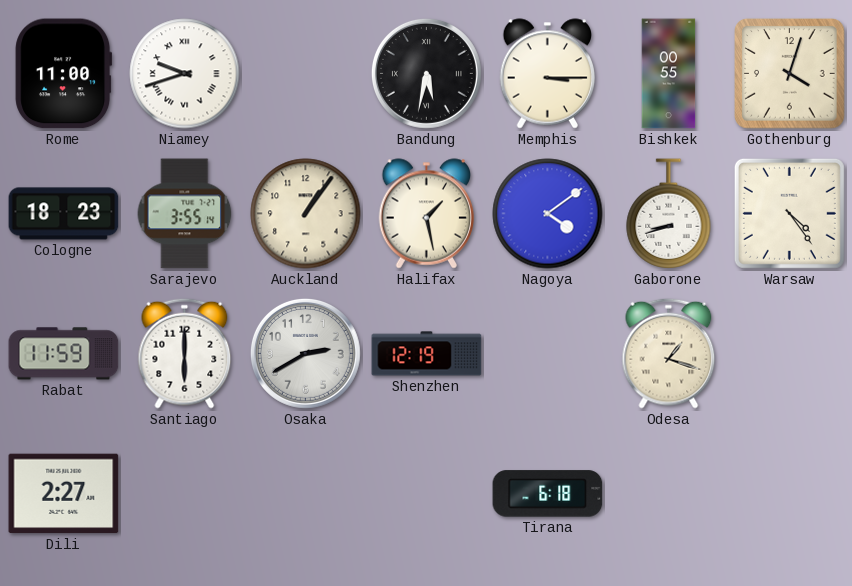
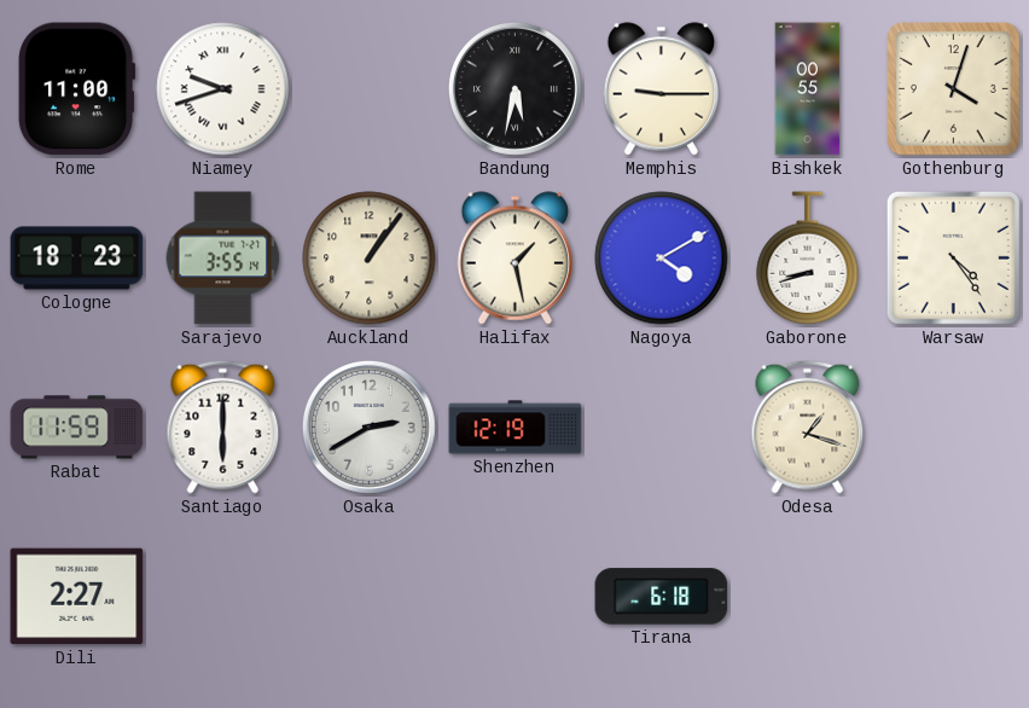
Memphis: 3:15 -> 9:15
Nagoya: 4:09 -> 4:10
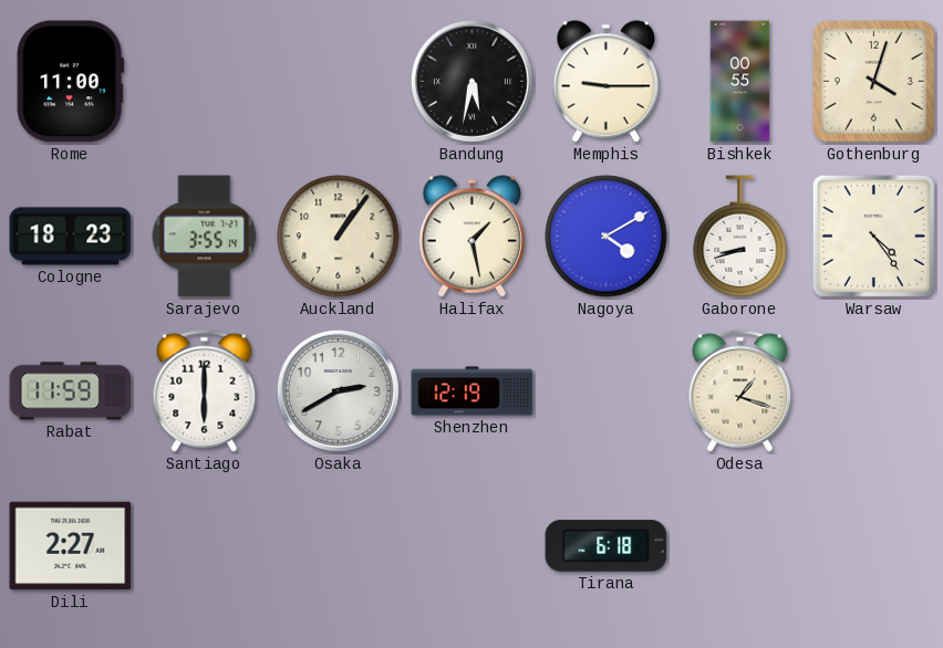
Niamey: 9:42 -> none
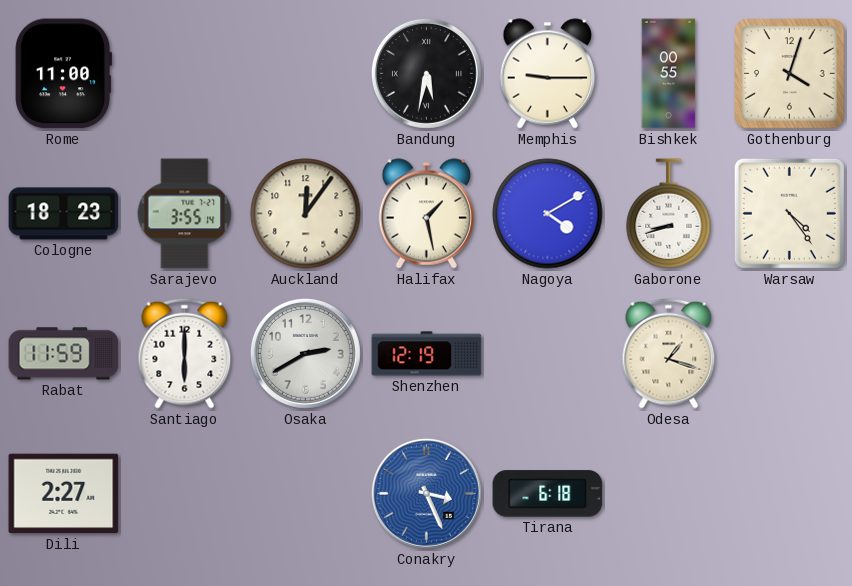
Auckland: 1:06 -> 12:06
Conakry: none -> 3:26
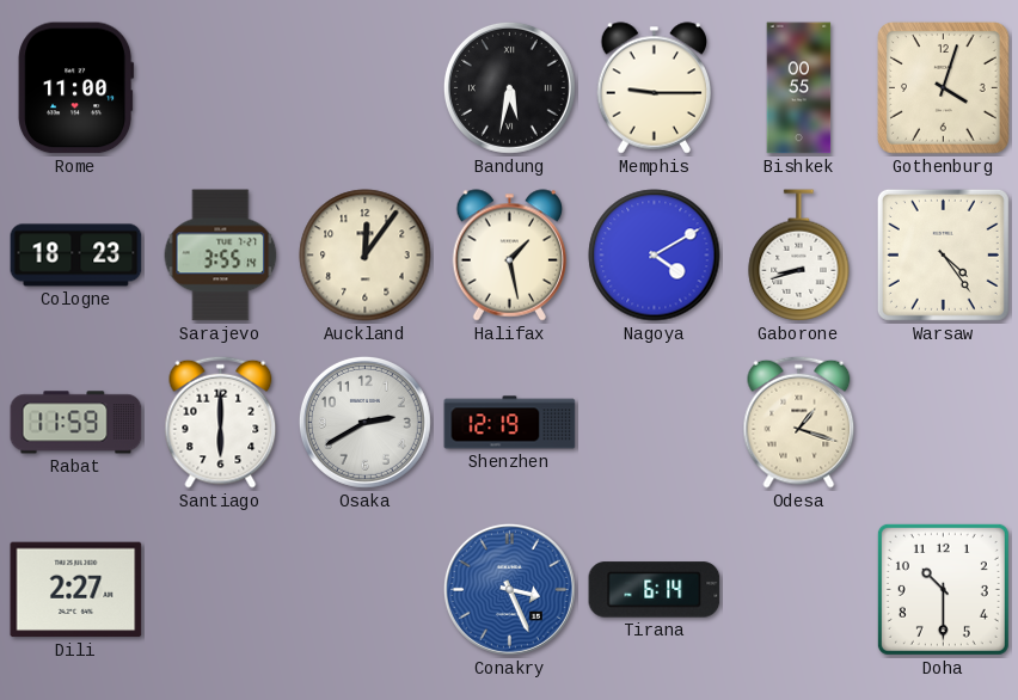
Tirana: 6:18 -> 6:14
Doha: none -> 10:30
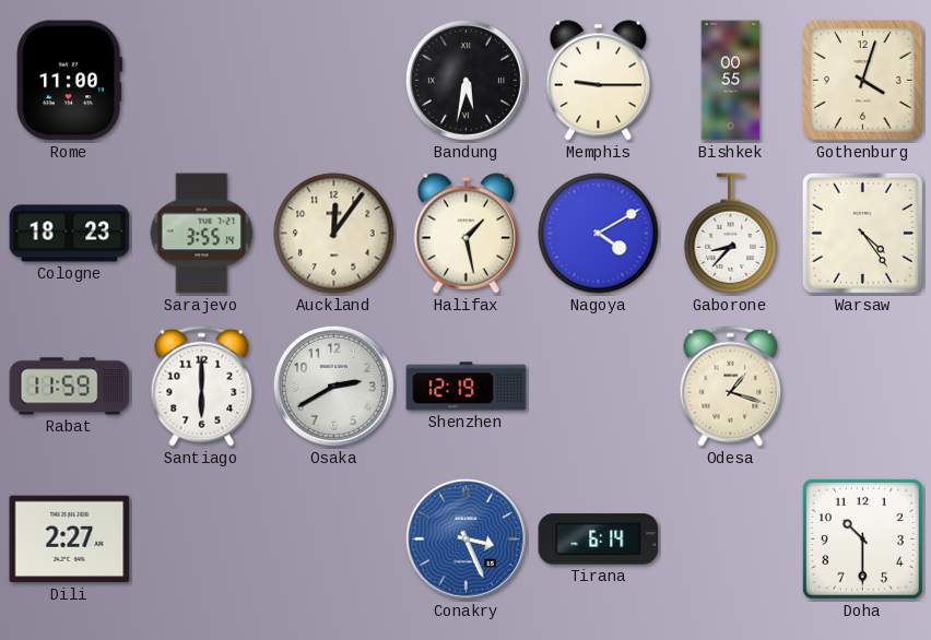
Gaborone: 8:42 -> 8:37
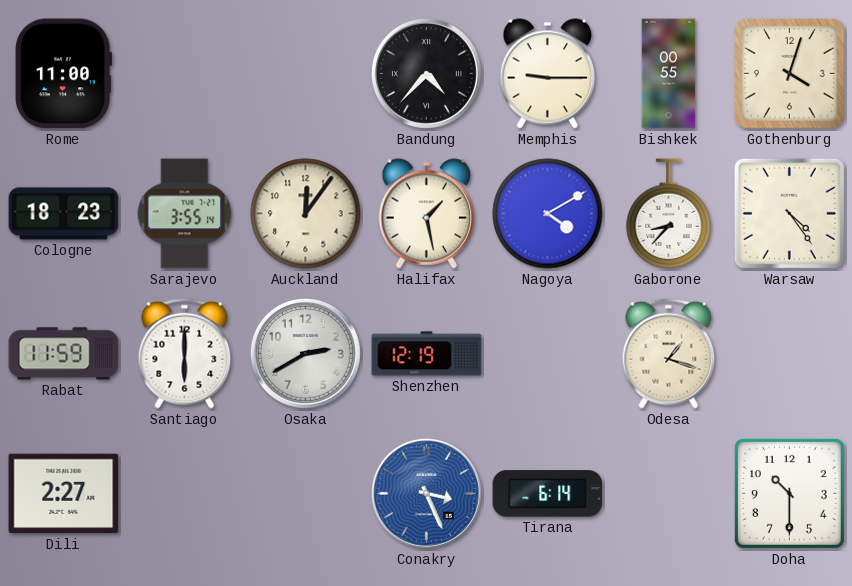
Bandung: 5:32 -> 4:37
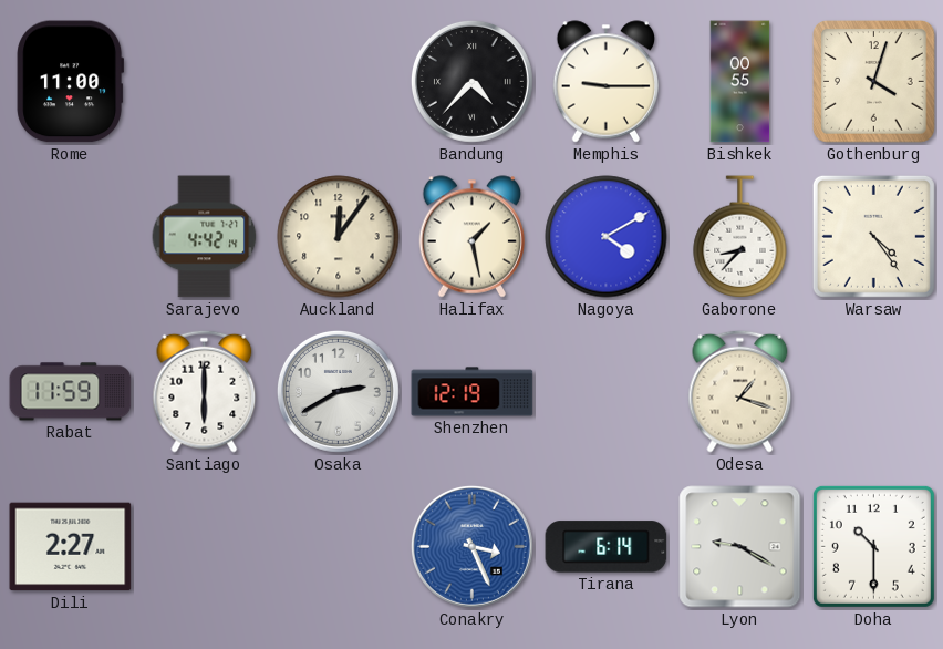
Cologne: 18:23 -> none
Sarajevo: 3:55 -> 4:42
Lyon: none -> 9:20
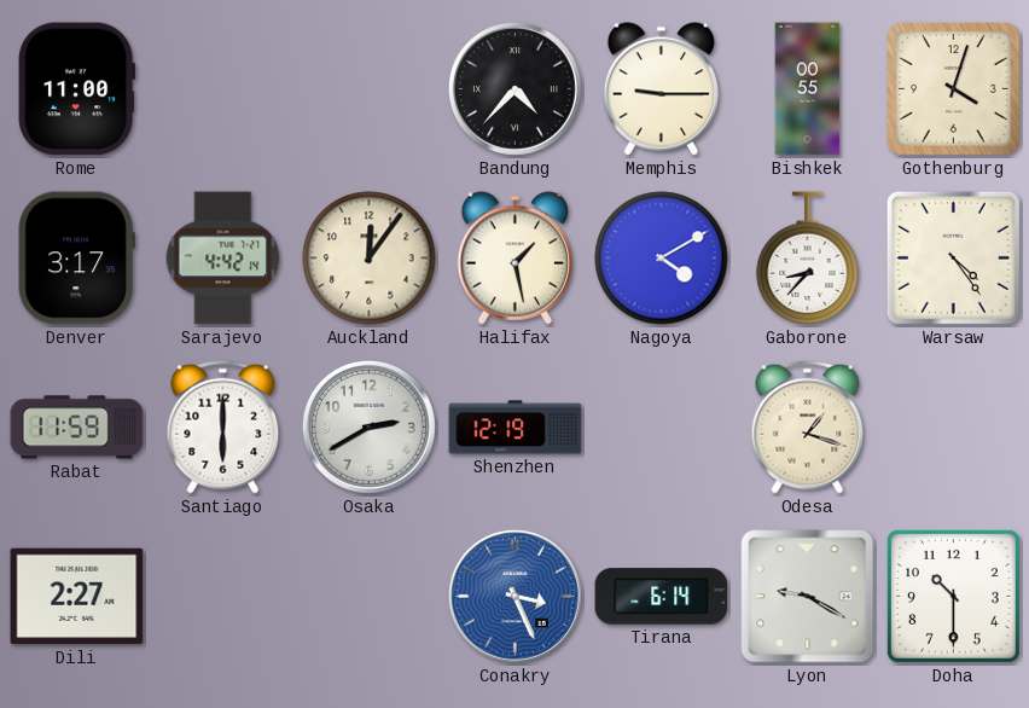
Denver: none -> 3:17
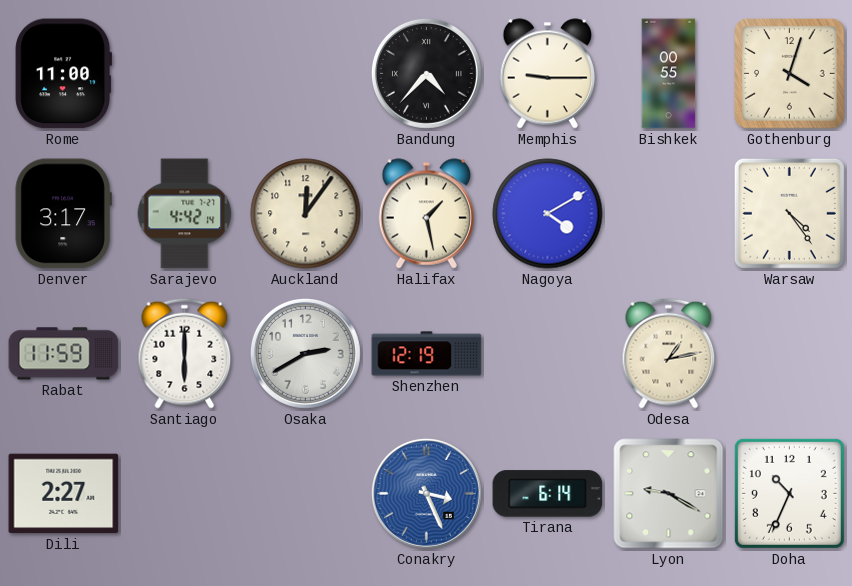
Gaborone: 8:37 -> none
Odesa: 1:18 -> 1:13
Doha: 10:30 -> 10:34
